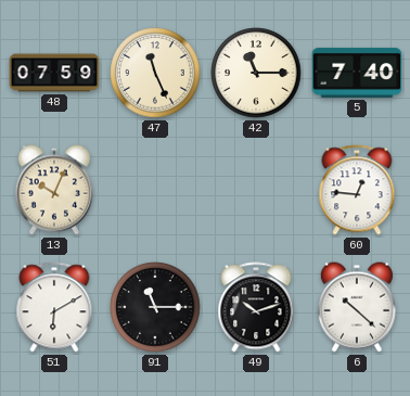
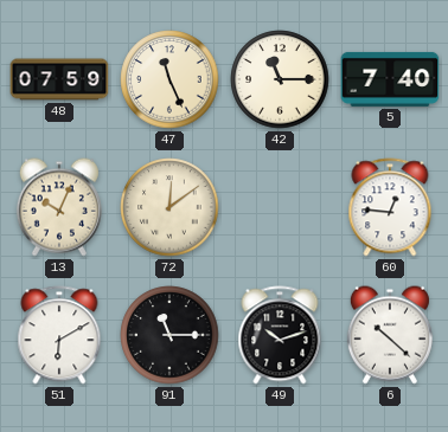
72: none -> 12:09
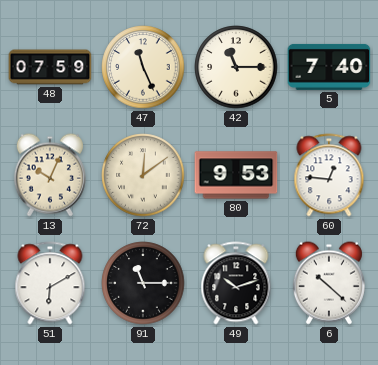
80: none -> 9:53
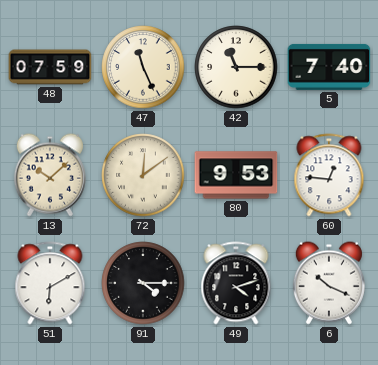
13: 10:04 -> 10:08
91: 11:15 -> 4:15
49: 10:12 -> 4:12
6: 10:22 -> 10:19
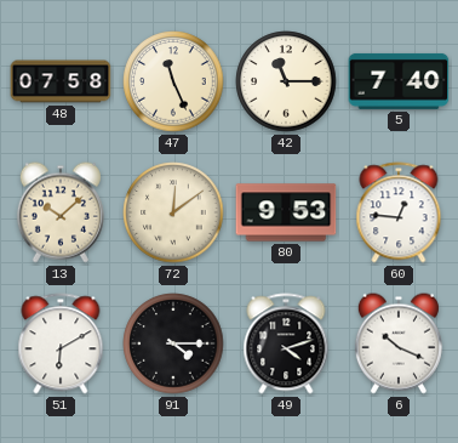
48: 07:59 -> 07:58
